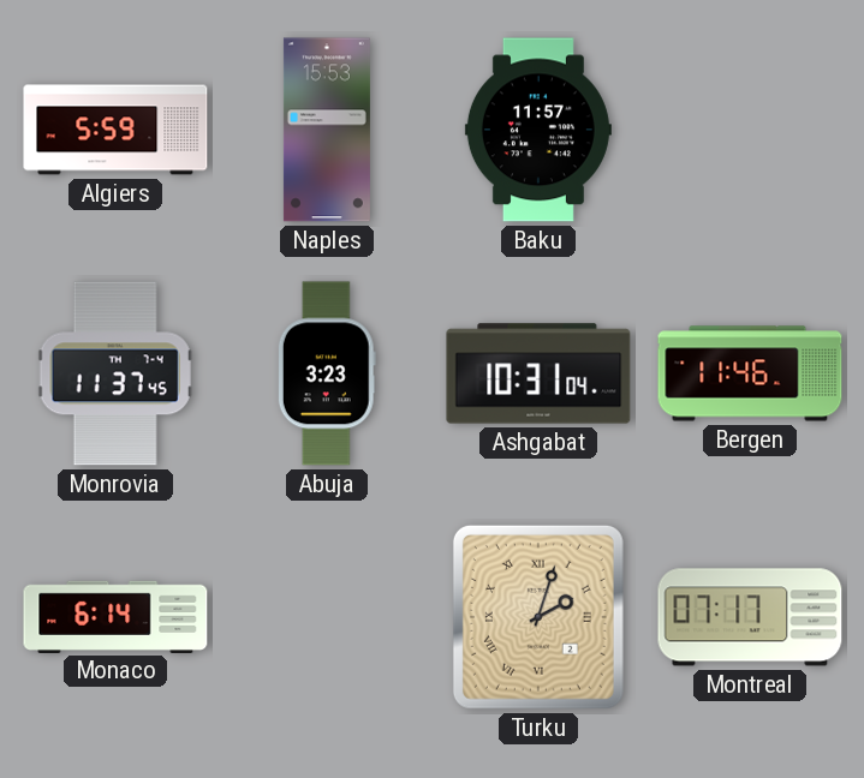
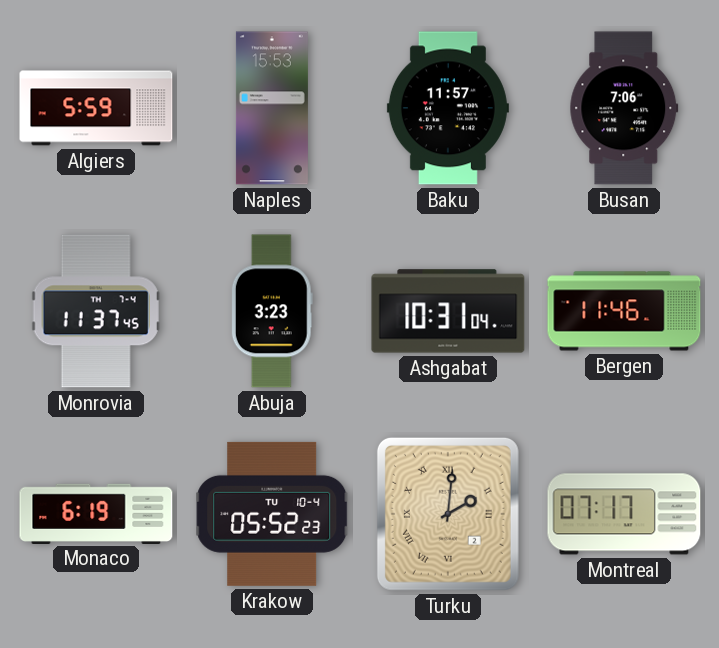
Busan: none -> 7:06
Monaco: 6:14 -> 6:19
Krakow: none -> 05:52
Turku: 2:03 -> 2:01
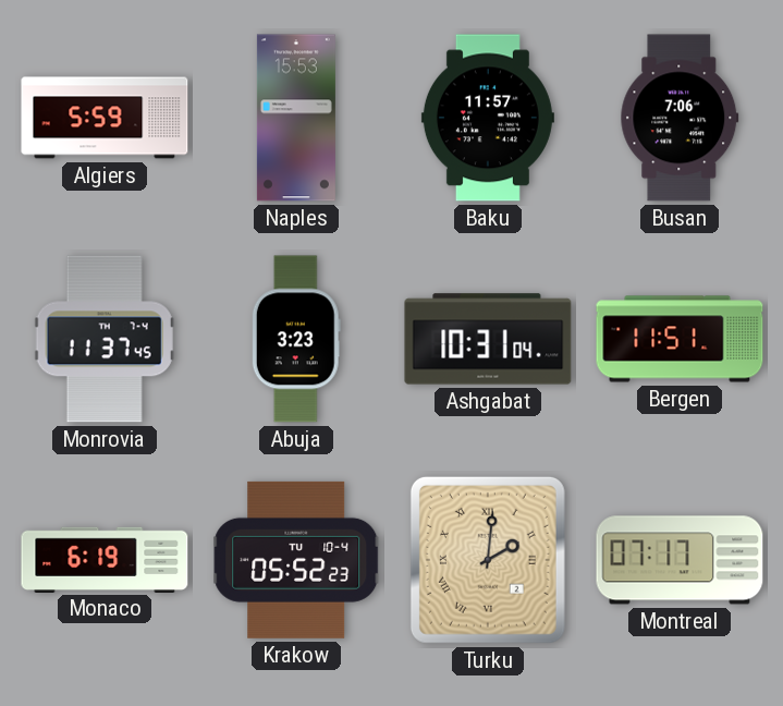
Bergen: 11:46 -> 11:51
